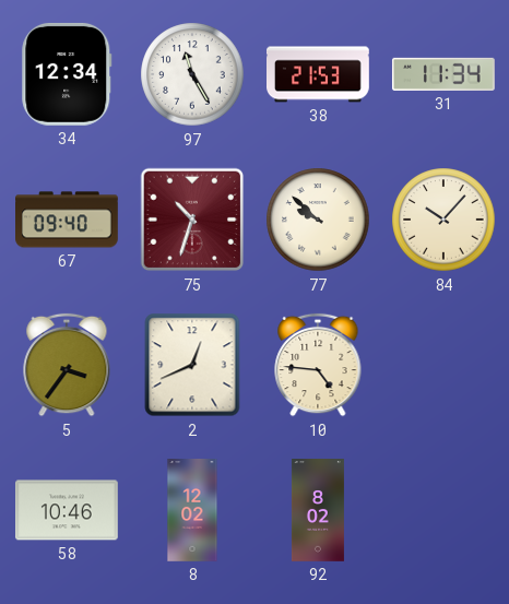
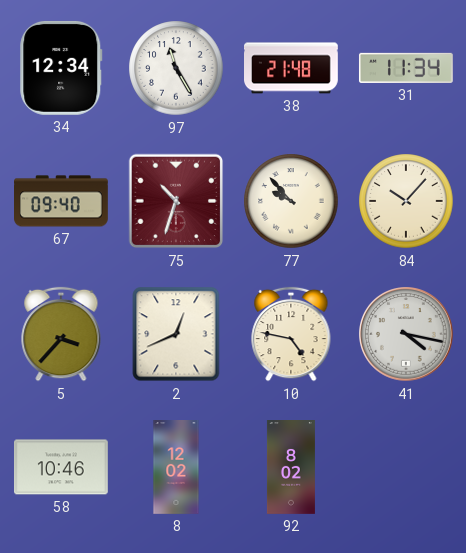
38: 21:53 -> 21:48
77: 9:52 -> 9:53
5: 3:36 -> 3:37
10: 4:46 -> 4:47
41: none -> 4:17
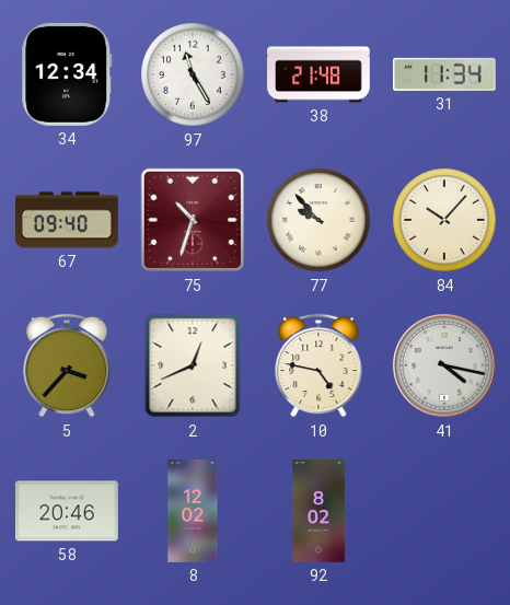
58: 10:46 -> 20:46
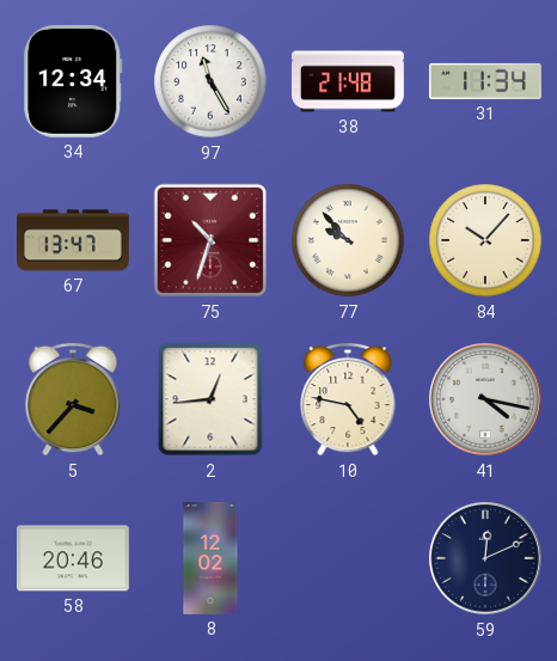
67: 09:40 -> 13:47
2: 12:41 -> 12:44
92: 8:02 -> none
59: none -> 12:11
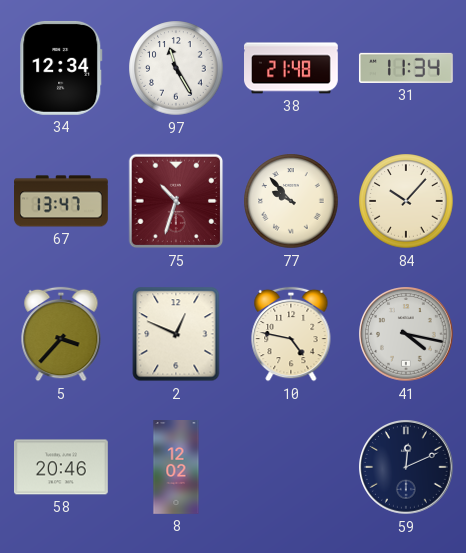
2: 12:44 -> 12:49
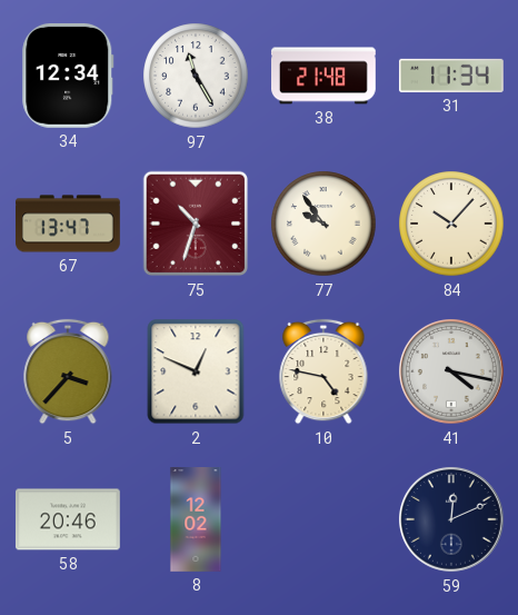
77: 9:53 -> 9:54
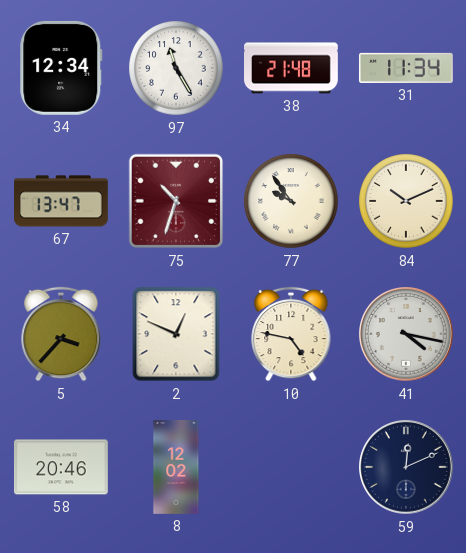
84: 10:07 -> 10:11
